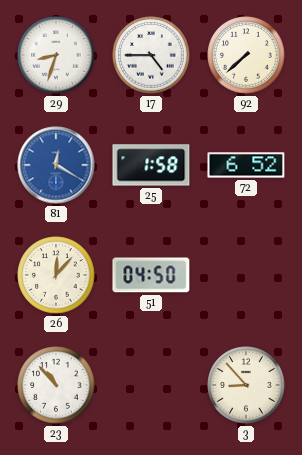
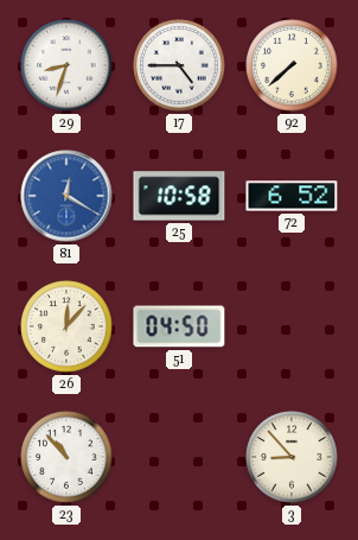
25: 1:58 -> 10:58
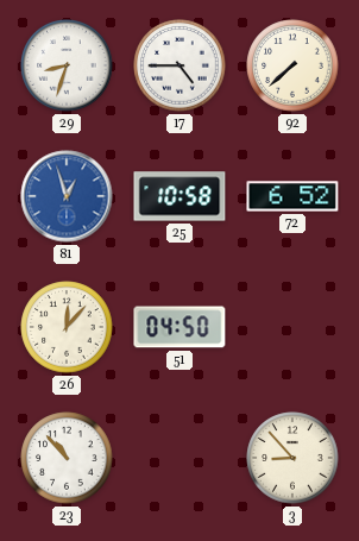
81: 12:20 -> 12:57
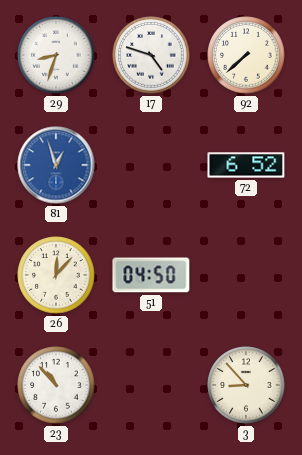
17: 4:45 -> 4:48
25: 10:58 -> none
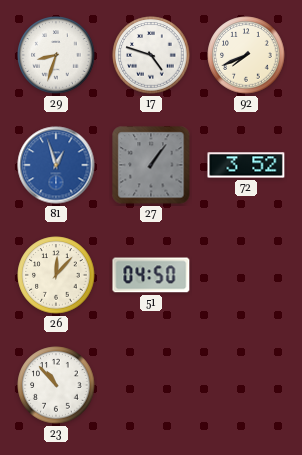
92: 7:38 -> 7:41
27: none -> 1:06
72: 6:52 -> 3:52
3: 8:53 -> none
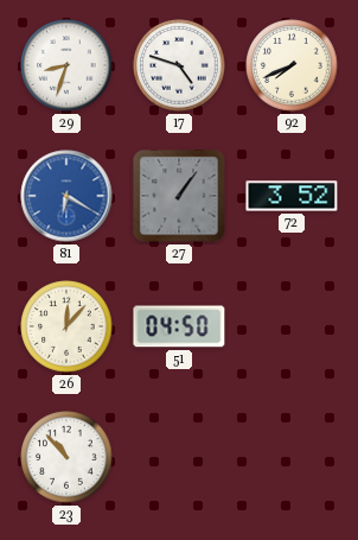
81: 12:57 -> 6:20
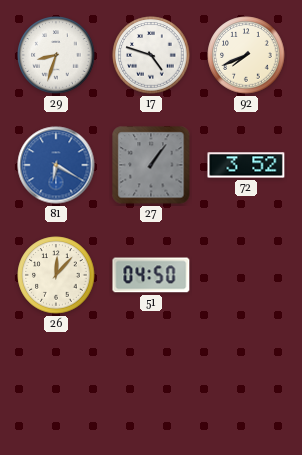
23: 10:53 -> none
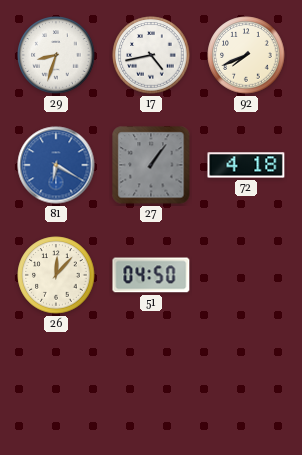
17: 4:48 -> 4:43
72: 3:52 -> 4:18
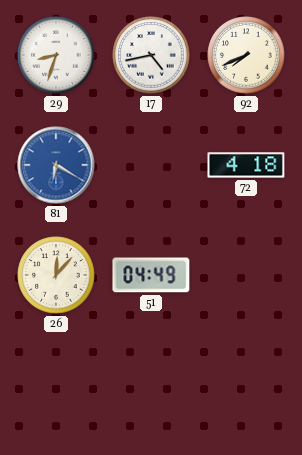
27: 1:06 -> none
51: 04:50 -> 04:49
